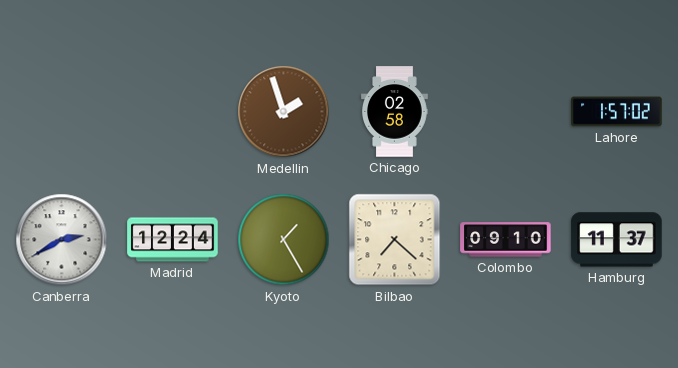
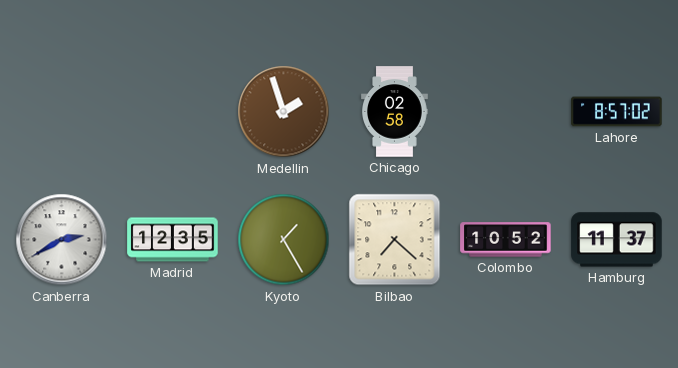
Lahore: 1:57 -> 8:57
Madrid: 12:24 -> 12:35
Colombo: 09:10 -> 10:52
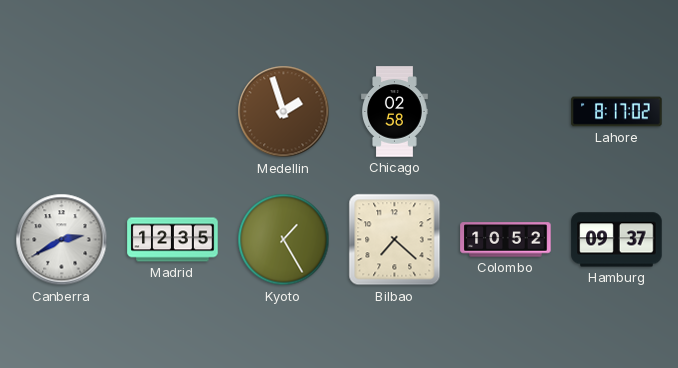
Lahore: 8:57 -> 8:17
Hamburg: 11:37 -> 09:37
